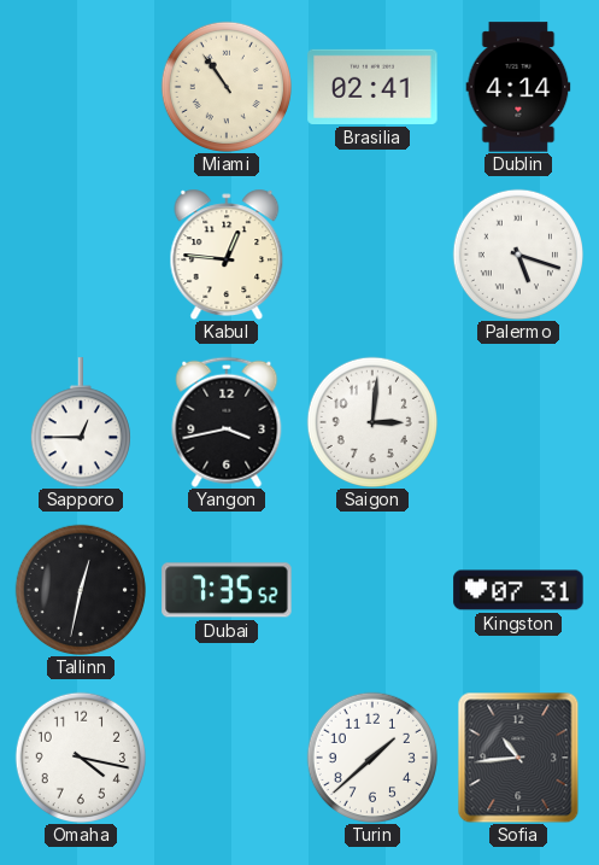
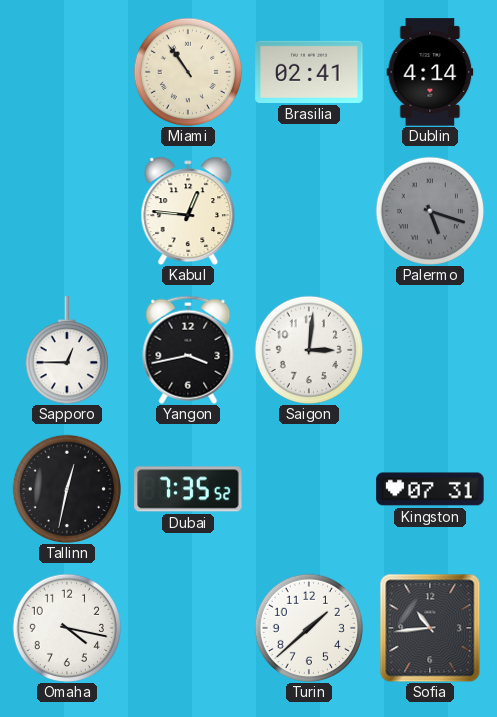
Palermo dial: white -> grey
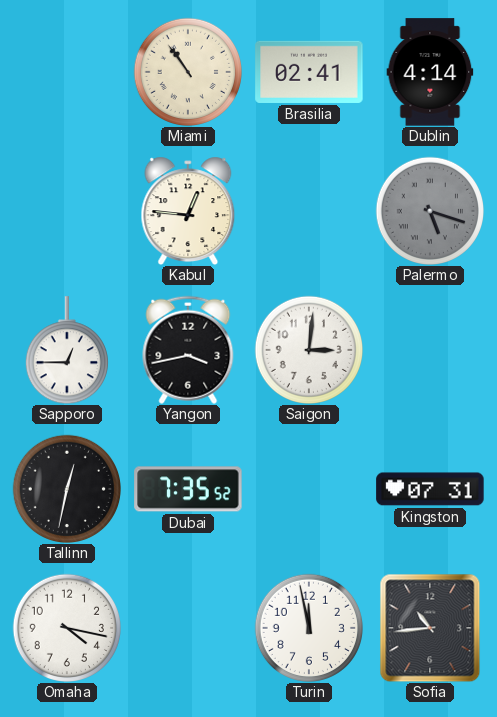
Turin: 1:38 -> 11:58
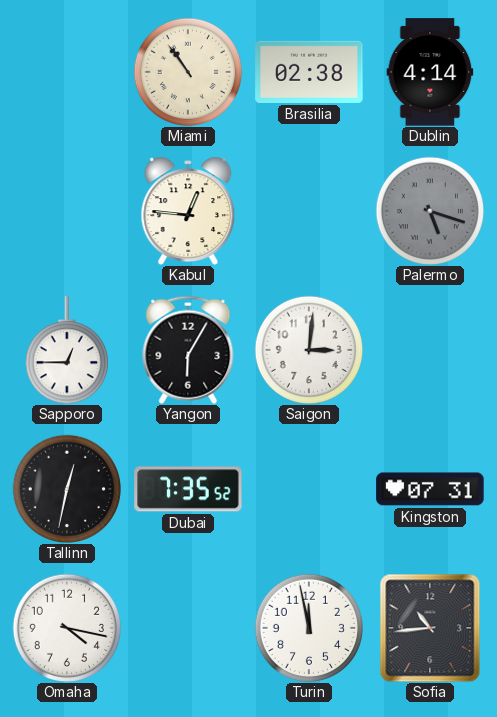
Brasilia: 02:41 -> 02:38
Yangon: 3:43 -> 6:05
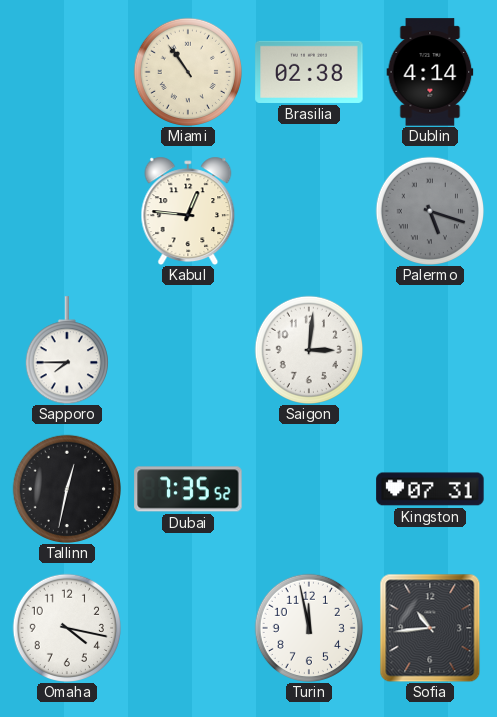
Sapporo: 12:45 -> 7:45
Yangon: 6:05 -> none
